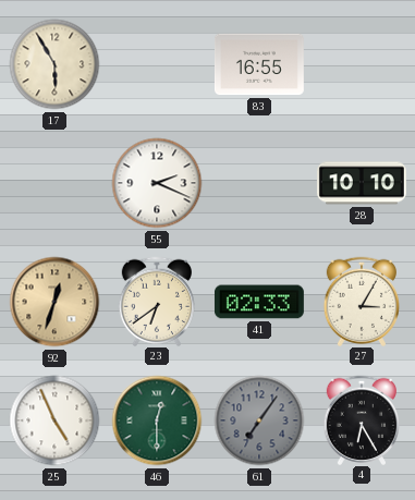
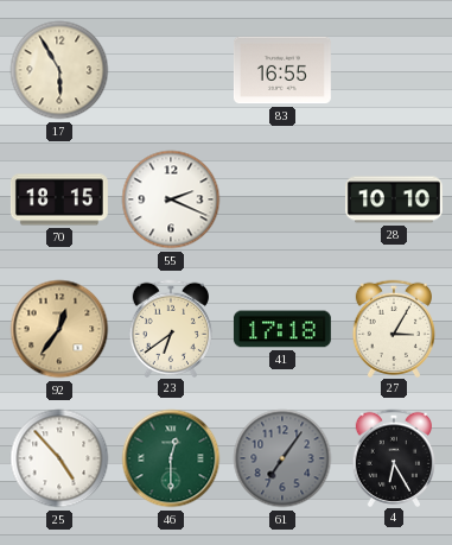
70: none -> 18:15
92: 12:33 -> 12:36
41: 02:33 -> 17:18
25: 4:56 -> 4:53
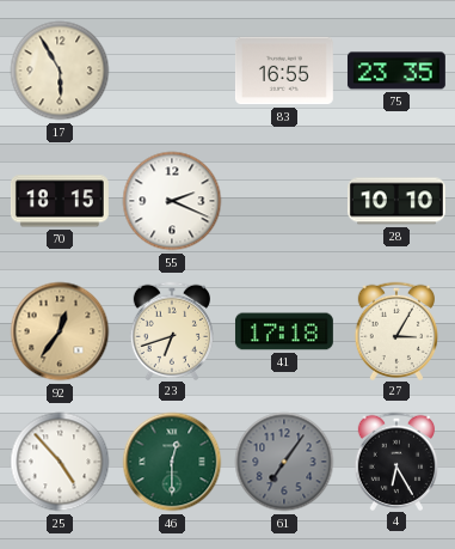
75: none -> 23:35
23: 6:39 -> 6:42
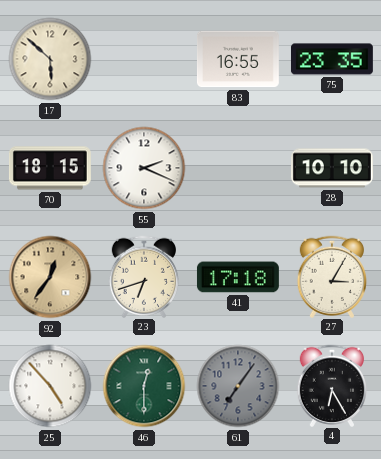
17: 5:55 -> 5:52
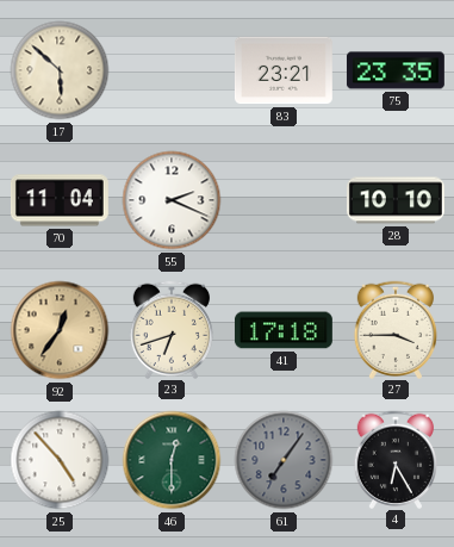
83: 16:55 -> 23:21
70: 18:15 -> 11:04
27: 3:05 -> 3:45
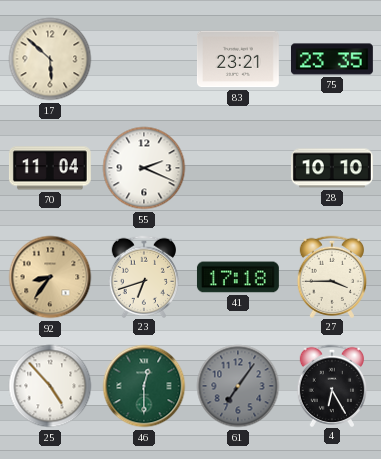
92: 12:36 -> 8:36
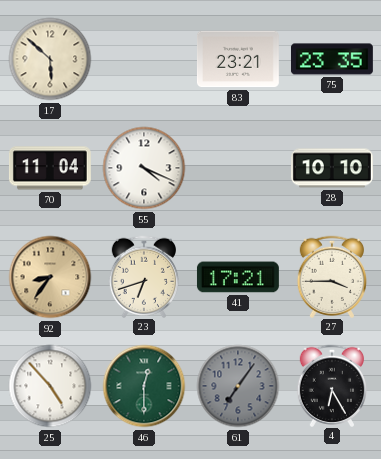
55: 2:19 -> 4:19
41: 17:18 -> 17:21
